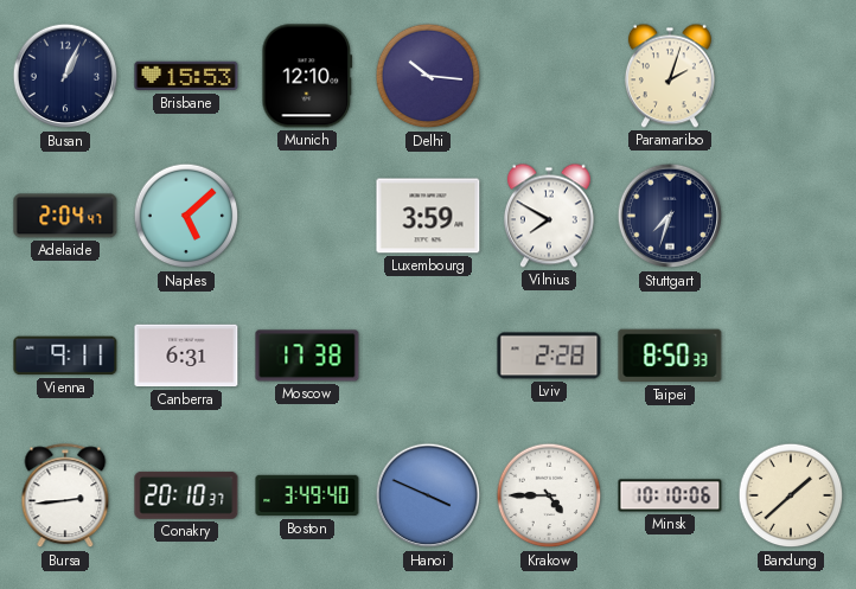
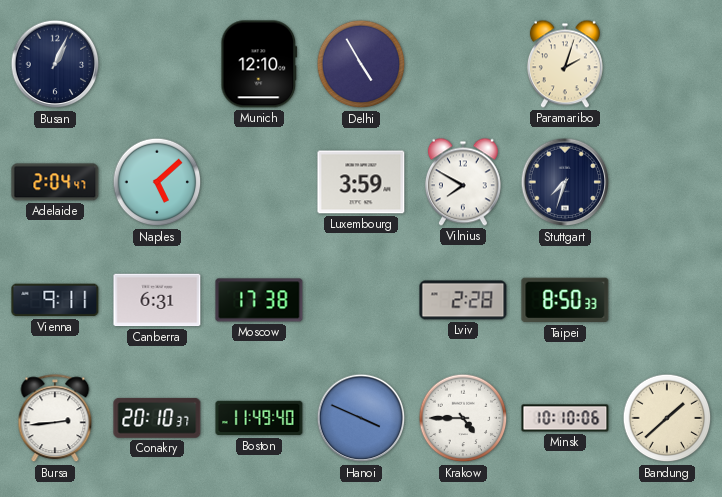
Brisbane: 15:53 -> none
Delhi: 10:16 -> 4:55
Boston: 3:49 -> 11:49
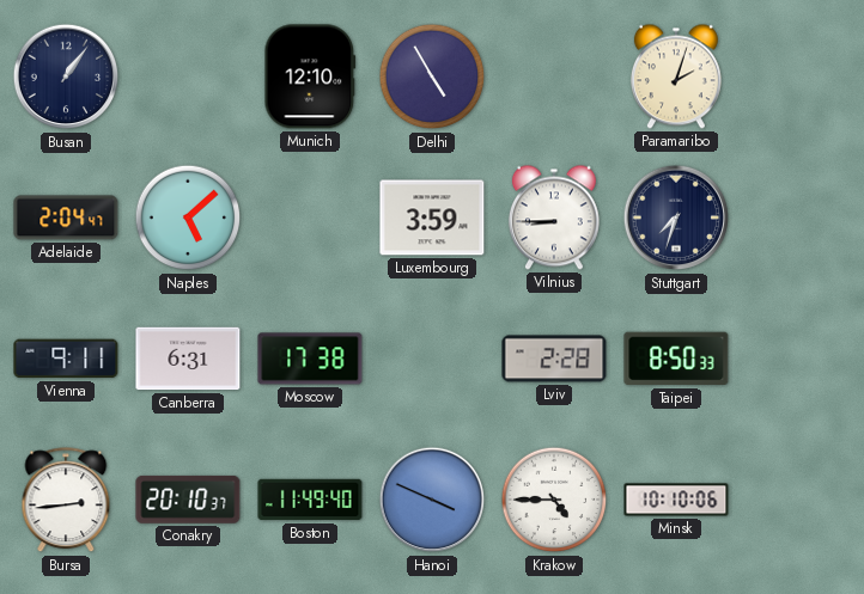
Busan: 1:04 -> 1:06
Vilnius: 7:50 -> 8:45
Bandung: 1:38 -> none
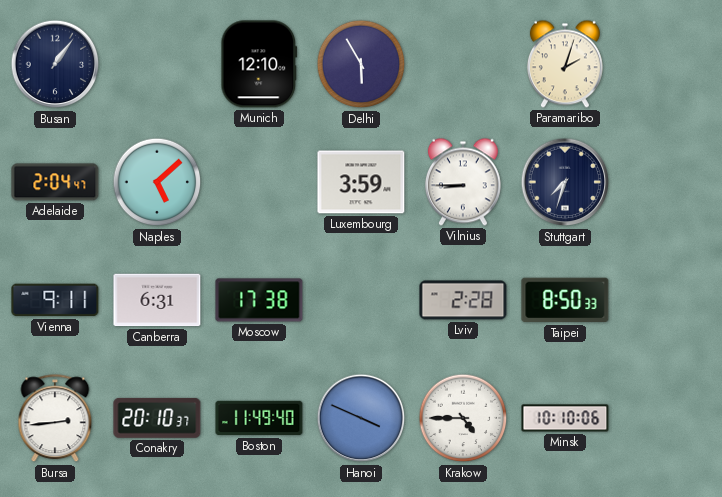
Delhi: 4:55 -> 5:55
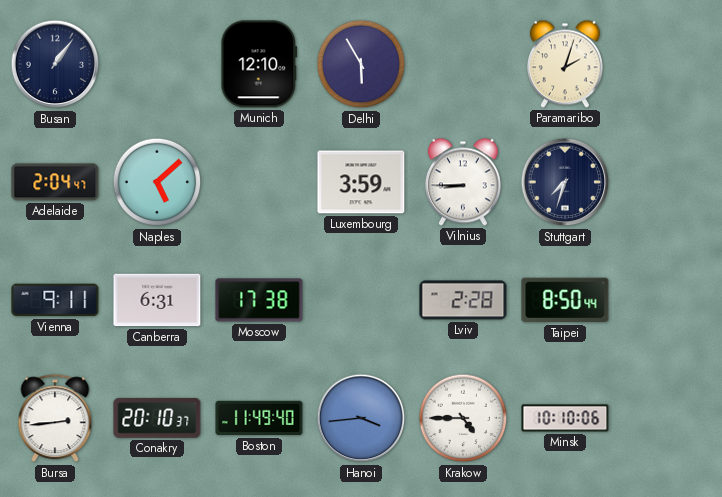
Taipei: 8:50:33 -> 8:50:44
Hanoi: 3:49 -> 3:44
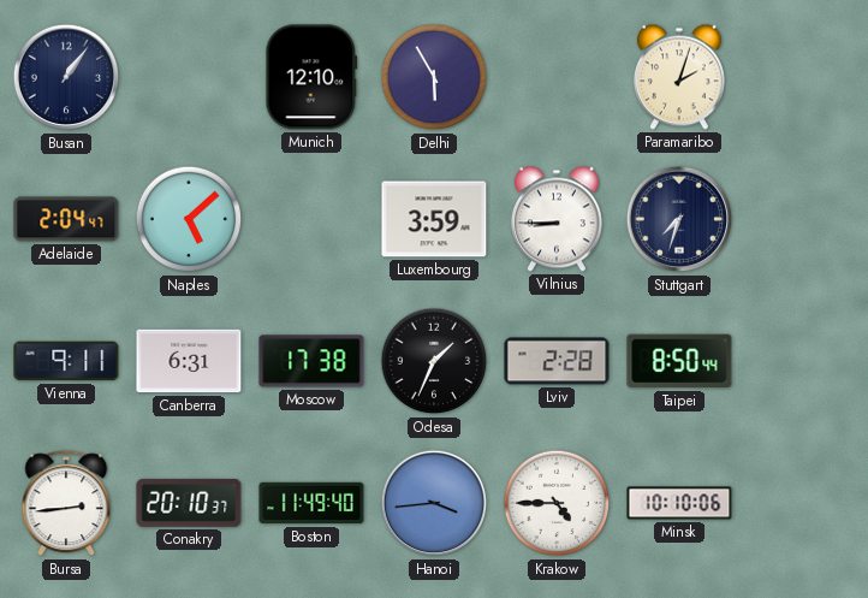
Odesa: none -> 1:34
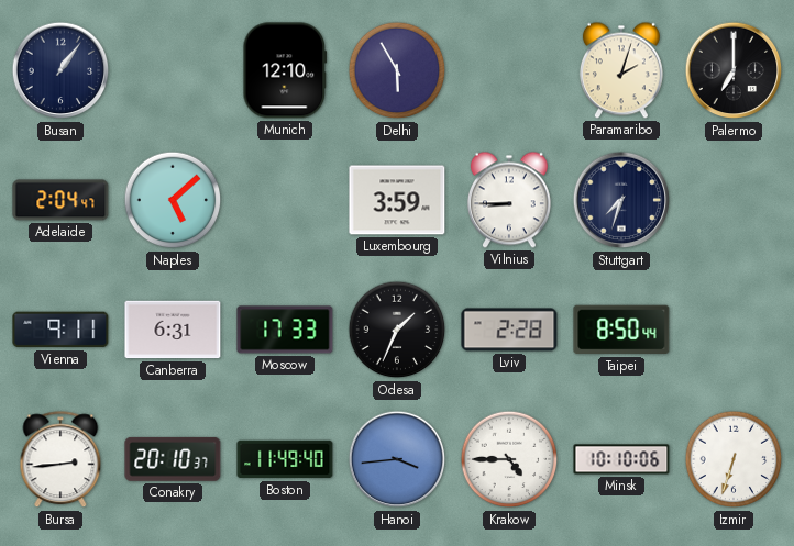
Palermo: none -> 7:00
Moscow: 17:38 -> 17:33
Izmir: none -> 6:33
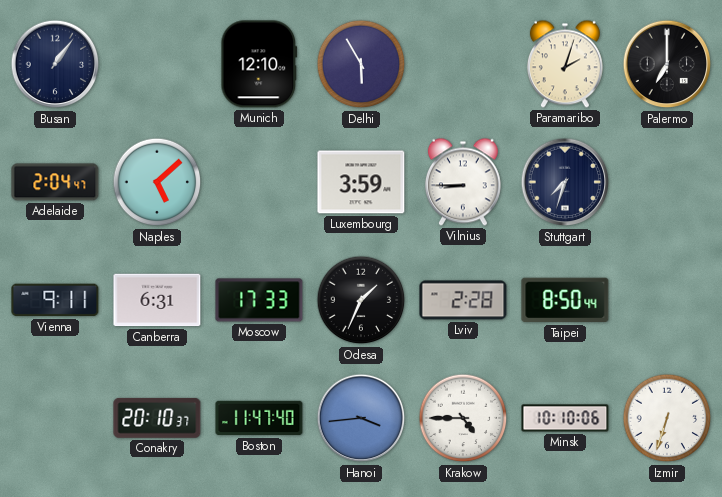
Bursa: 2:44 -> none
Boston: 11:49 -> 11:47
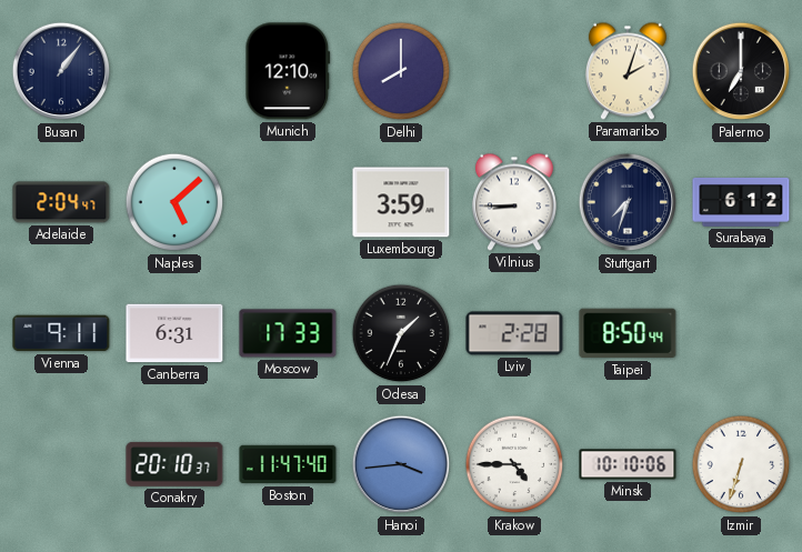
Delhi: 5:55 -> 8:00
Surabaya: none -> 6:12
